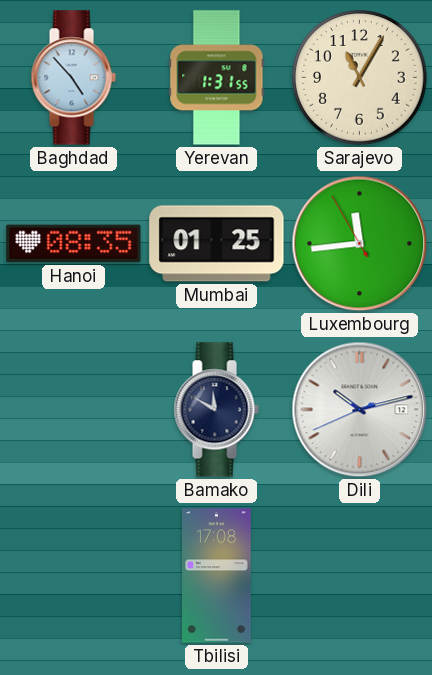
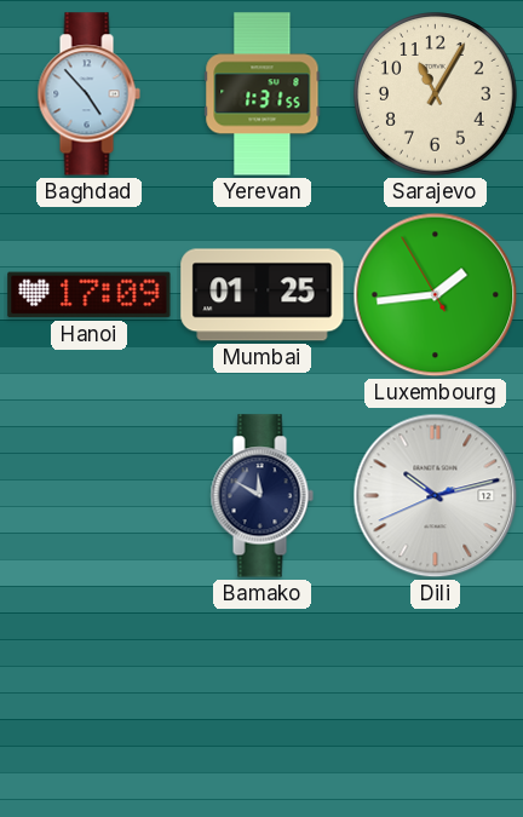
Hanoi: 08:35 -> 17:09
Luxembourg: 11:43 -> 1:43
Tbilisi: 17:08 -> none
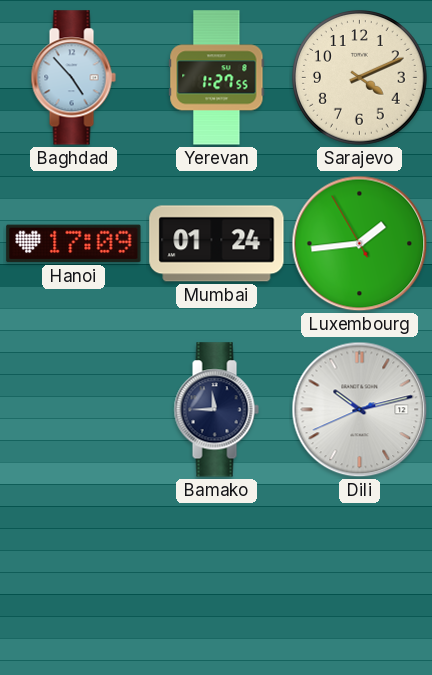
Yerevan: 1:31 -> 1:27
Sarajevo: 11:05 -> 4:11
Mumbai: 01:25 -> 01:24
Bamako: 11:50 -> 11:45
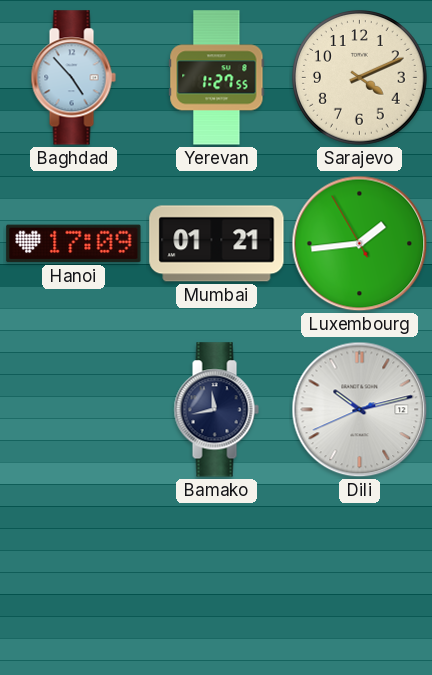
Mumbai: 01:24 -> 01:21
Bamako: 11:45 -> 11:43
